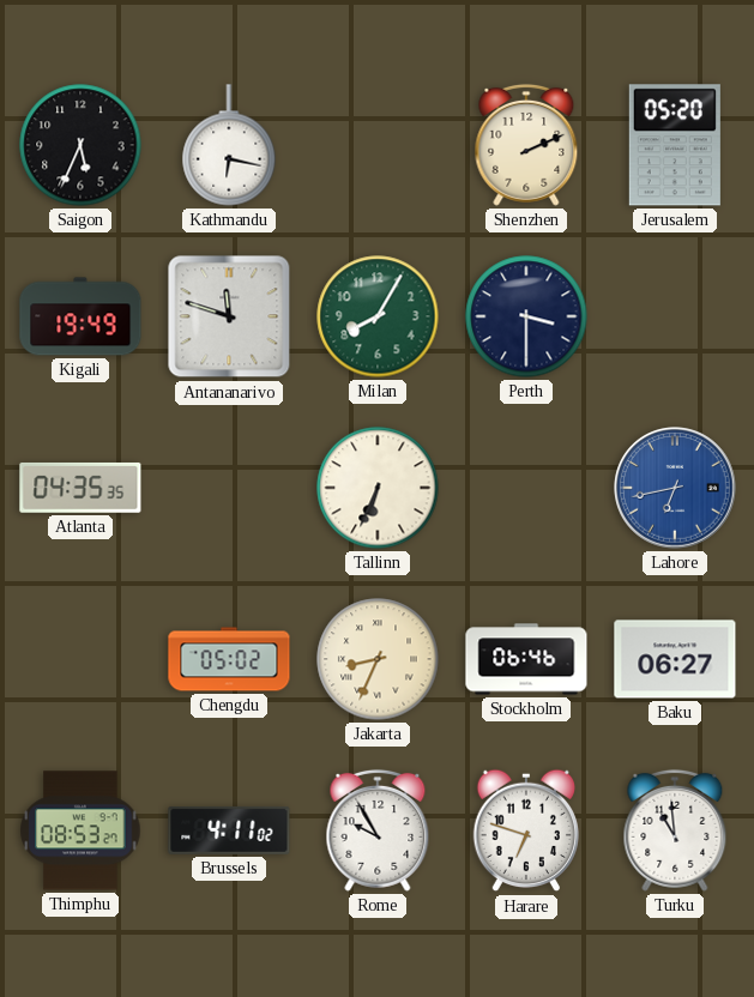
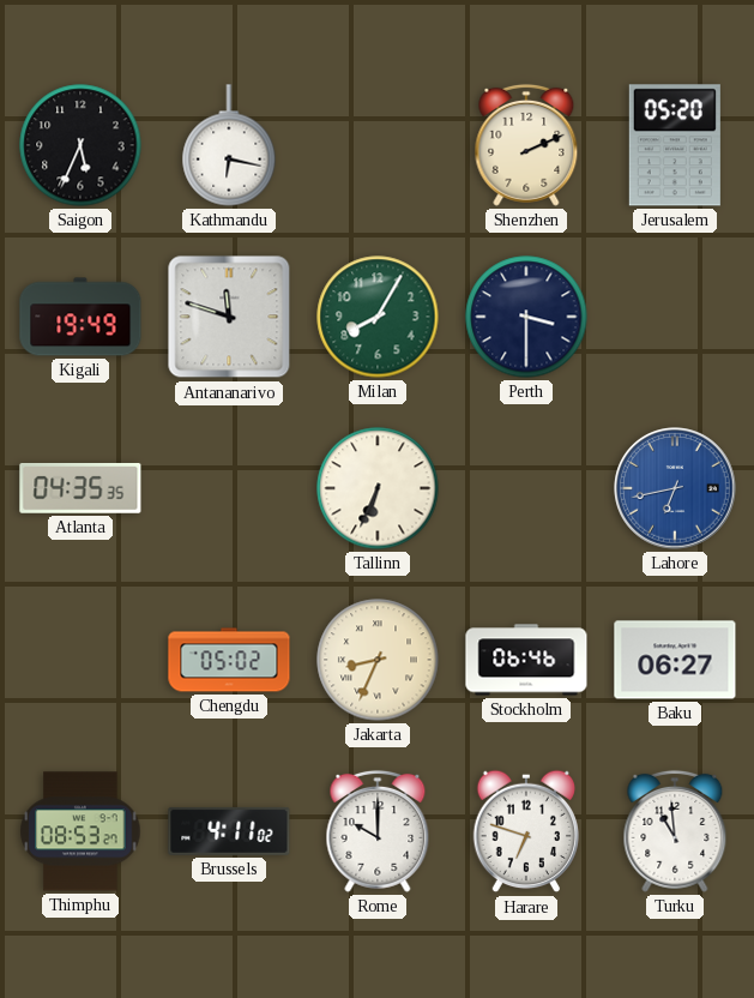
Rome: 9:55 -> 10:00
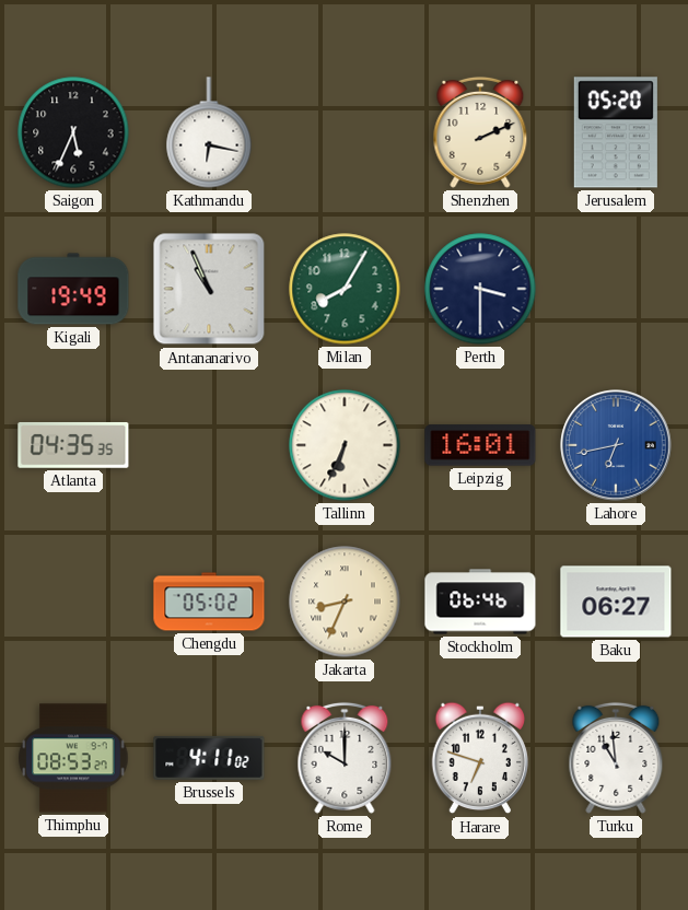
Antananarivo: 11:48 -> 10:56
Leipzig: none -> 16:01
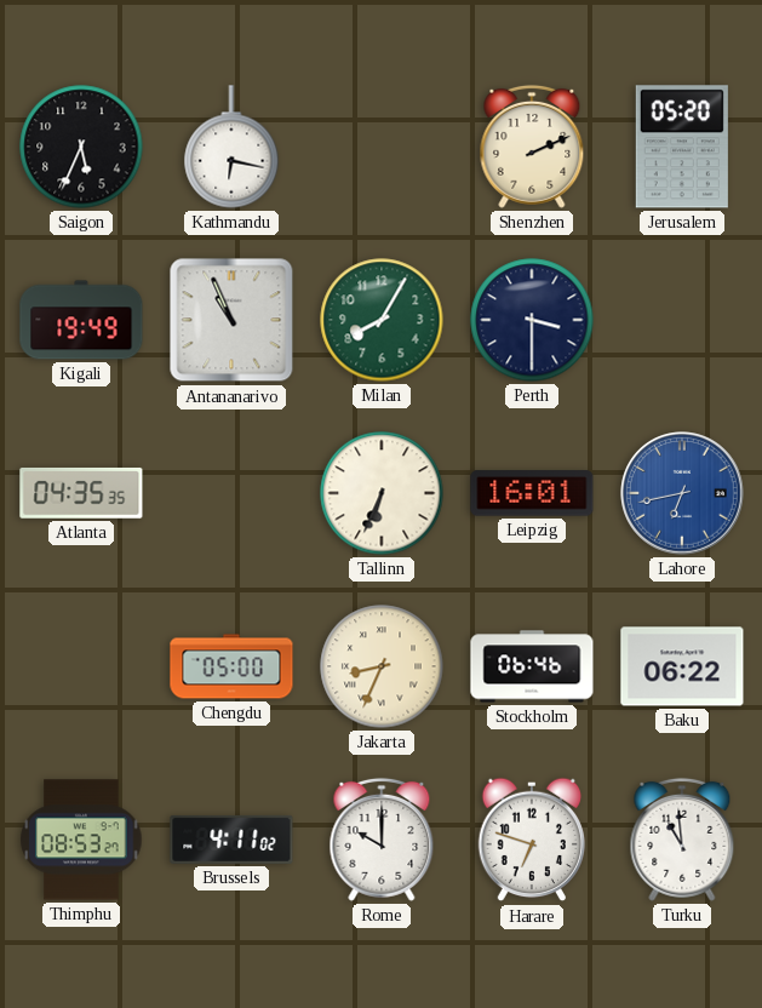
Chengdu: 05:02 -> 05:00
Baku: 06:27 -> 06:22
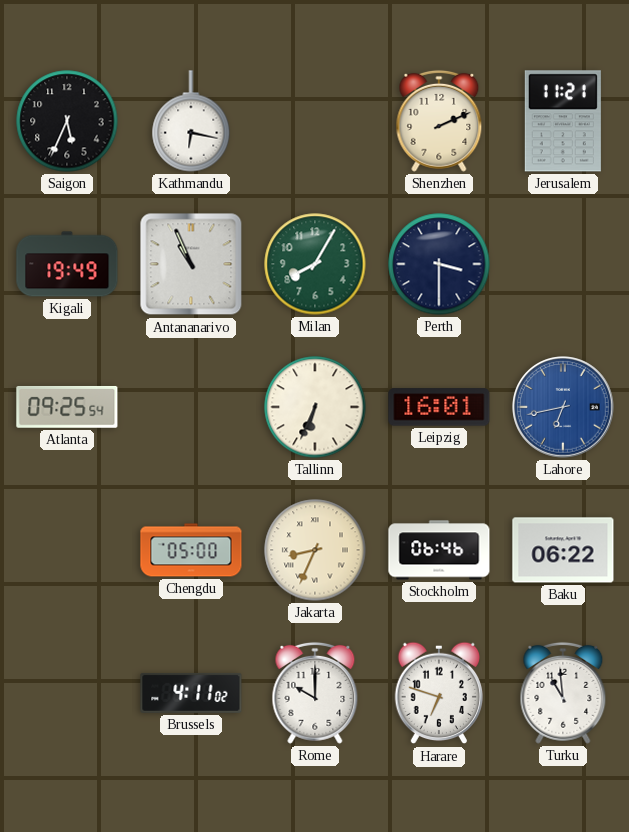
Jerusalem: 05:20 -> 11:21
Atlanta: 04:35 -> 09:25
Thimphu: 08:53 -> none
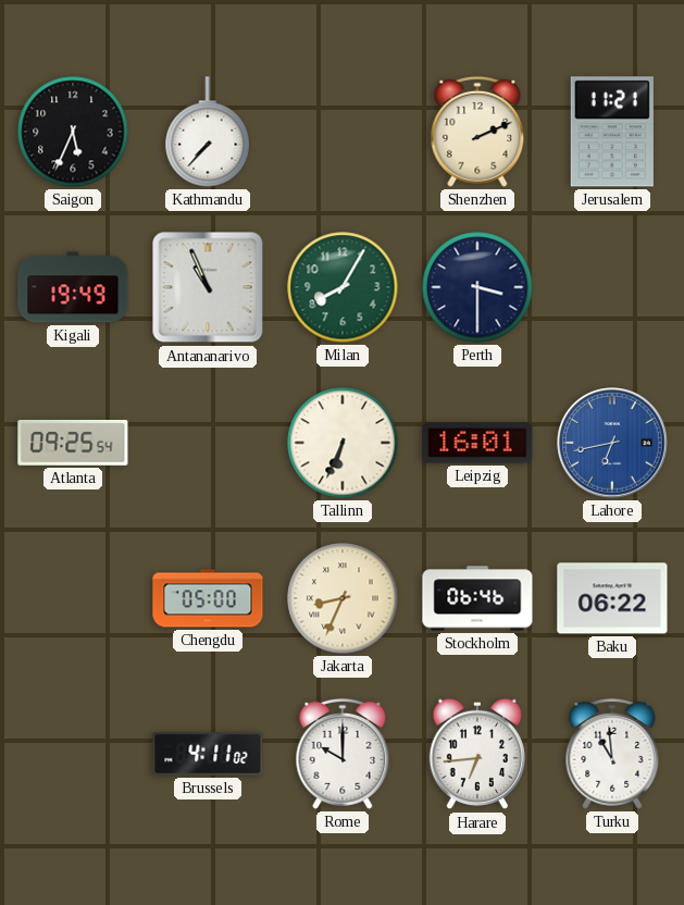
Kathmandu: 6:17 -> 7:37
Harare: 6:48 -> 6:44
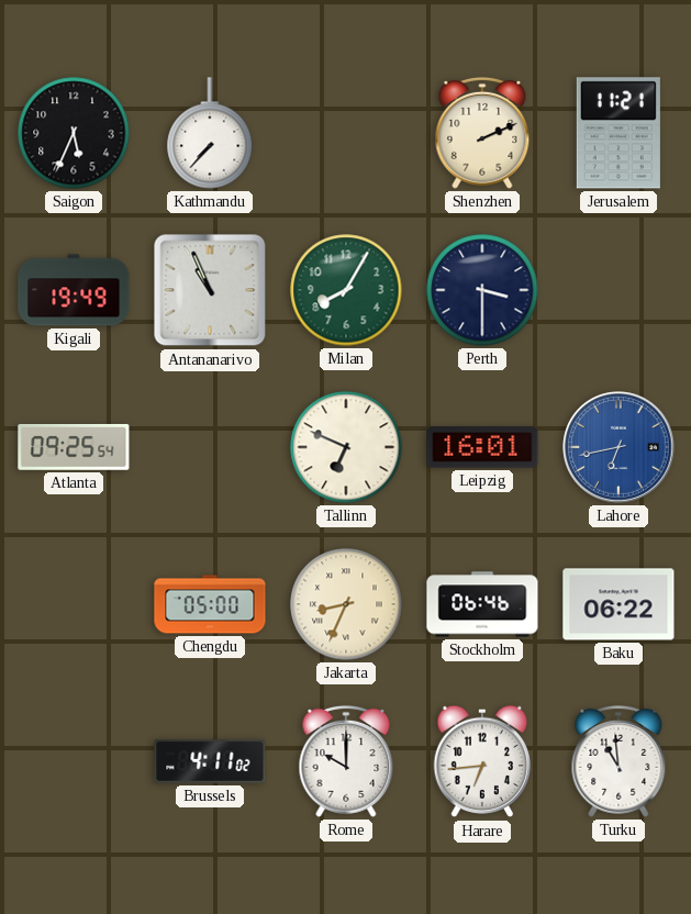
Tallinn: 6:34 -> 6:49
